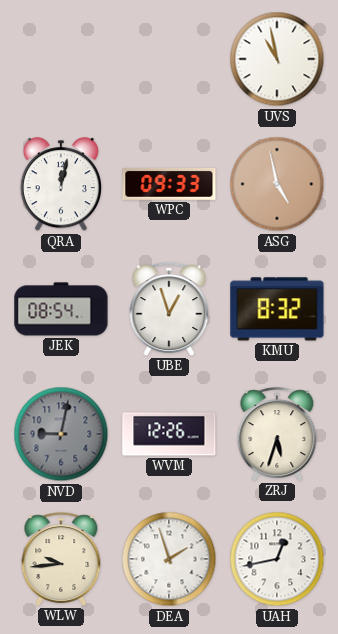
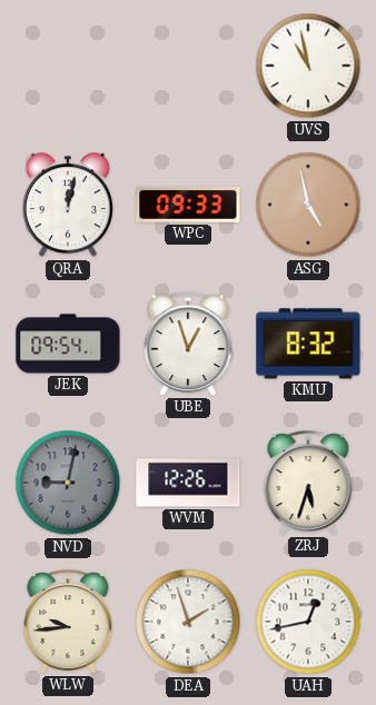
JEK: 08:54 -> 09:54
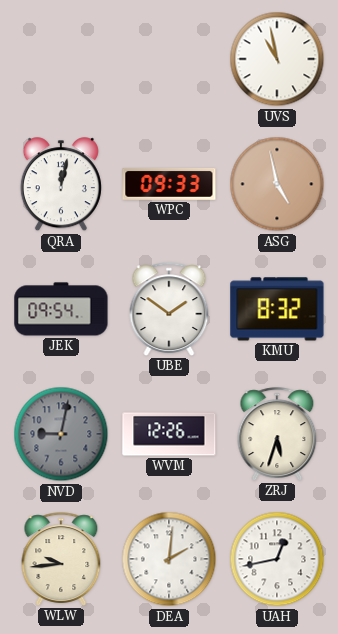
UBE: 12:57 -> 1:51
DEA: 1:57 -> 2:01
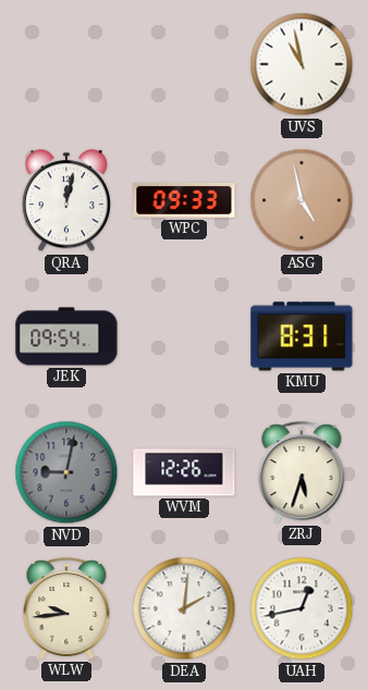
UBE: 1:51 -> none
KMU: 8:32 -> 8:31
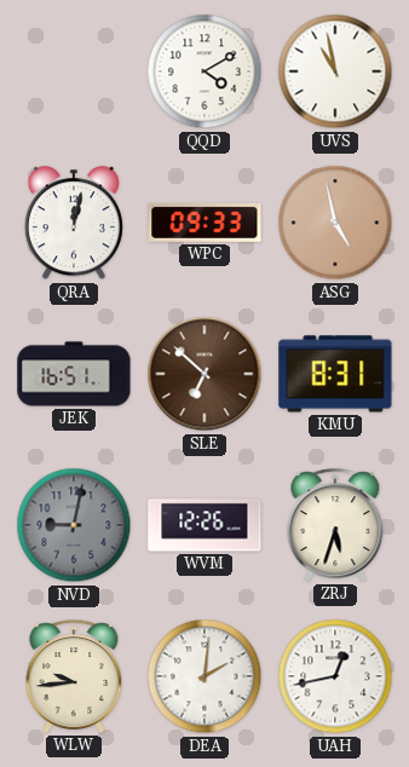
QQD: none -> 4:10
JEK: 09:54 -> 16:51
SLE: none -> 6:52
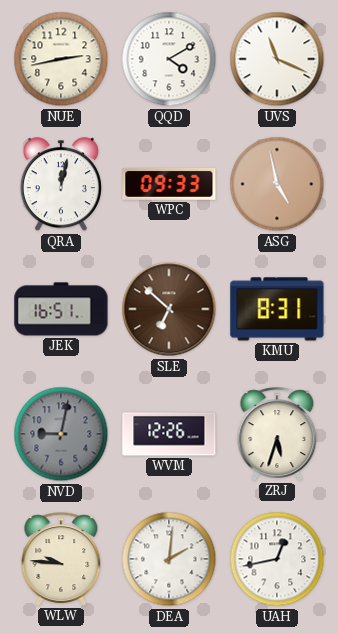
NUE: none -> 2:43
UVS: 10:58 -> 11:19
WLW: 9:44 -> 9:46
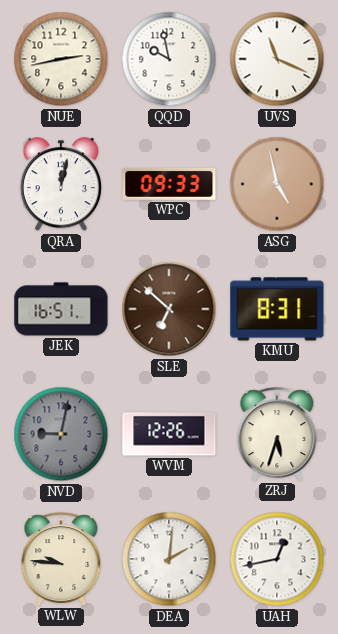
QQD: 4:10 -> 9:58
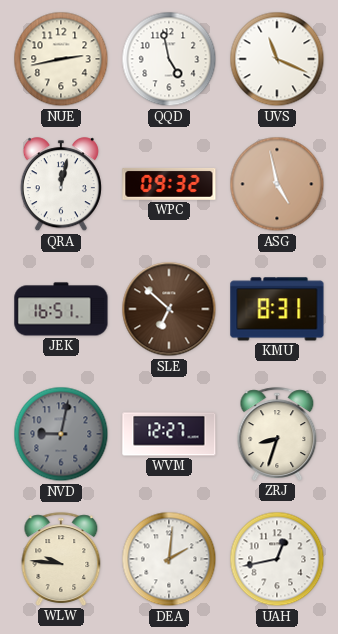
QQD: 9:58 -> 4:58
WPC: 09:33 -> 09:32
WVM: 12:26 -> 12:27
ZRJ: 5:33 -> 8:33
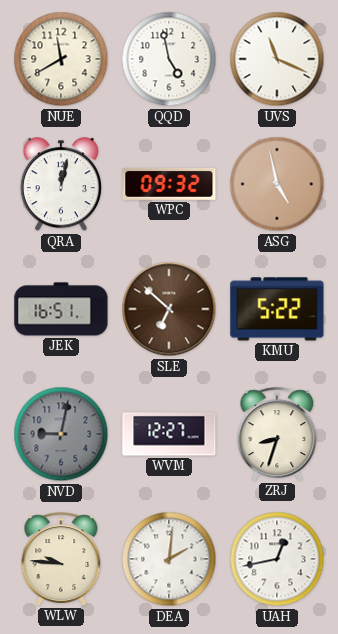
NUE: 2:43 -> 11:40
KMU: 8:31 -> 5:22
